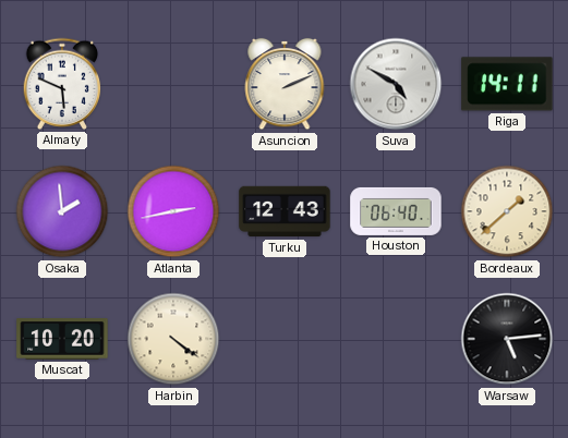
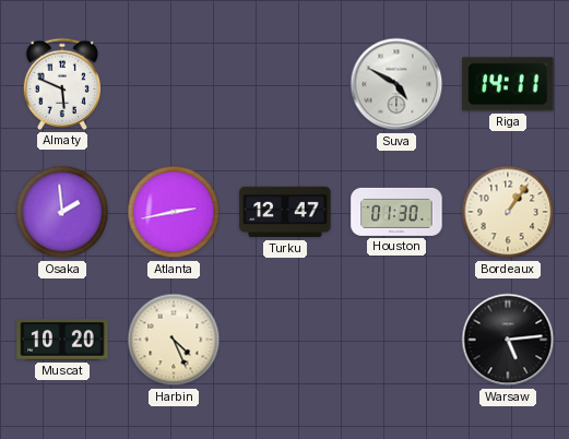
Asuncion: 2:11 -> none
Turku: 12:43 -> 12:47
Houston: 06:40 -> 01:30
Bordeaux: 1:38 -> 1:06
Harbin: 4:21 -> 4:26
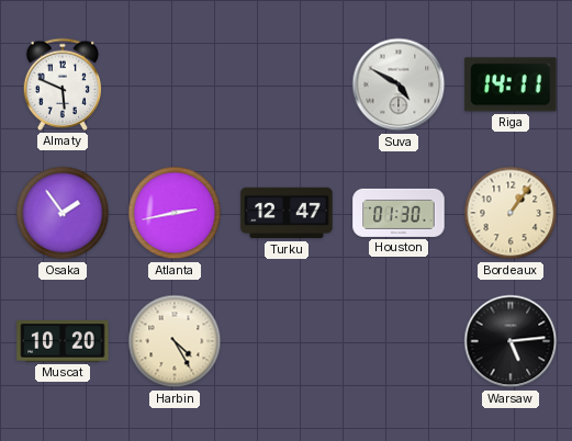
Osaka: 1:59 -> 1:54
Harbin: 4:26 -> 4:25
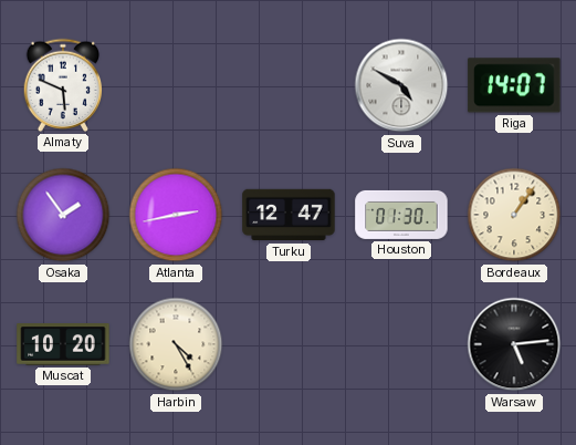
Riga: 14:11 -> 14:07
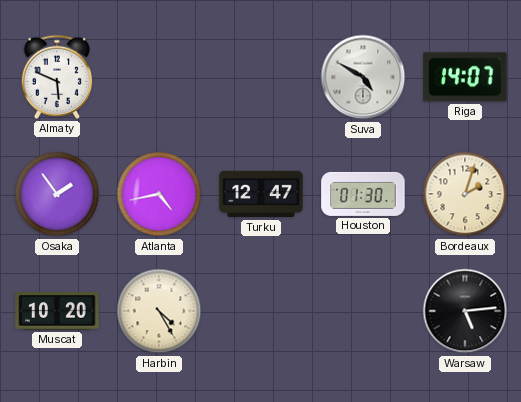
Atlanta: 2:43 -> 4:43
Bordeaux: 1:06 -> 2:03
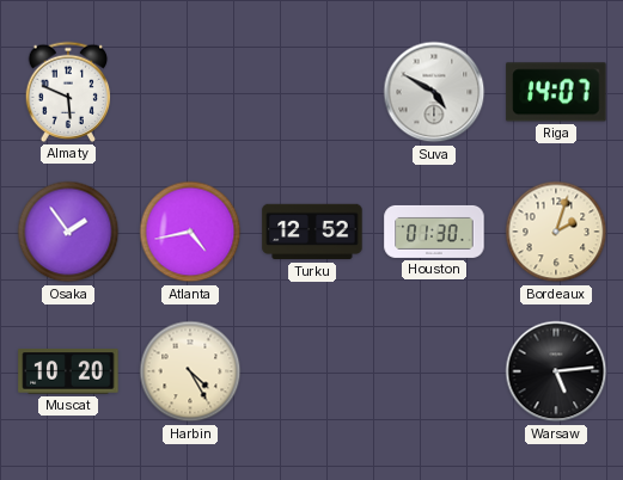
Turku: 12:47 -> 12:52
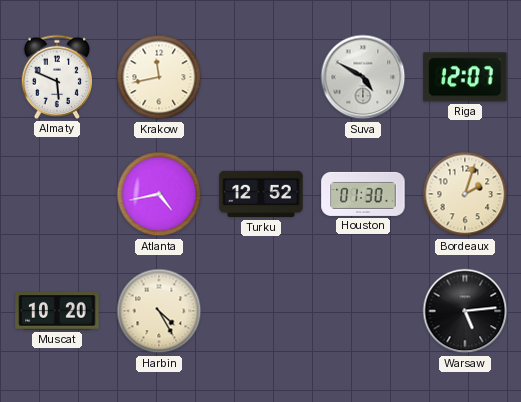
Krakow: none -> 11:43
Riga: 14:07 -> 12:07
Osaka: 1:54 -> none
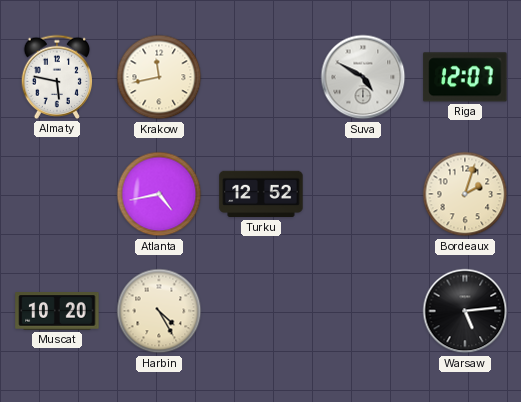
Almaty: 5:49 -> 5:47
Houston: 01:30 -> none
